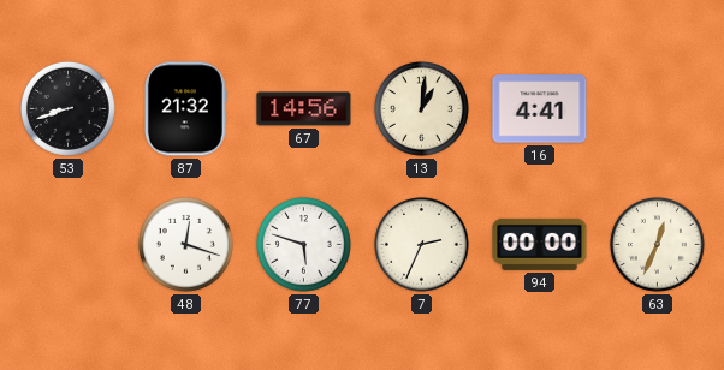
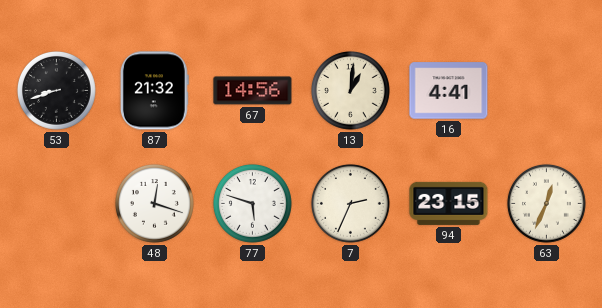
94: 00:00 -> 23:15
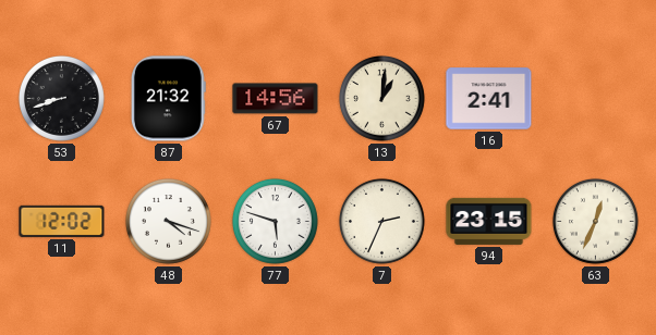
16: 4:41 -> 2:41
11: none -> 12:02
48: 12:18 -> 4:18
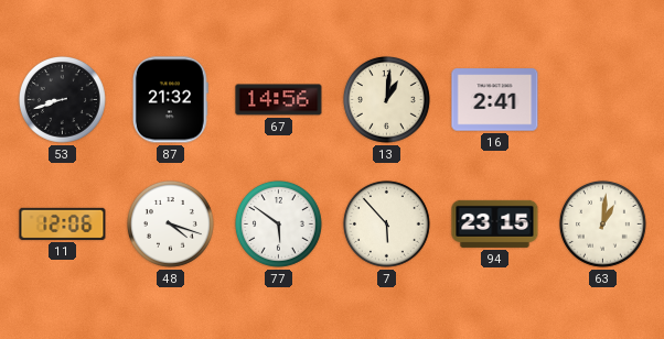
11: 12:02 -> 12:06
77: 5:48 -> 5:51
7: 2:34 -> 5:53
63: 12:34 -> 1:01
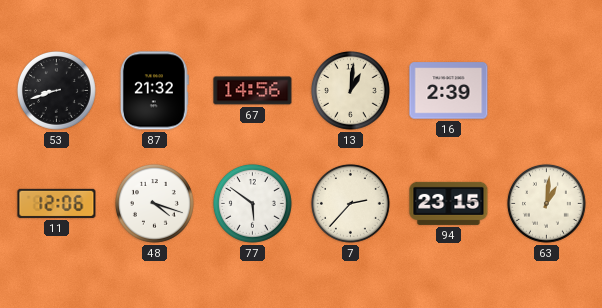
16: 2:41 -> 2:39
7: 5:53 -> 2:37
